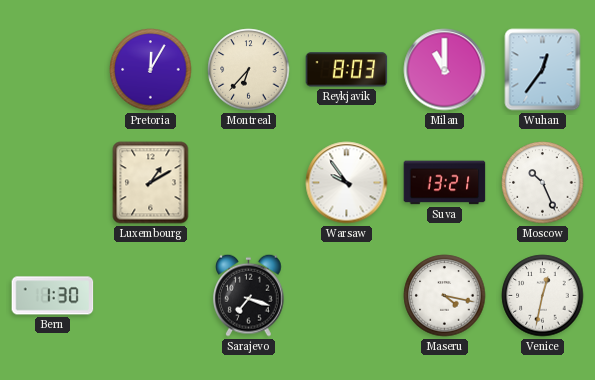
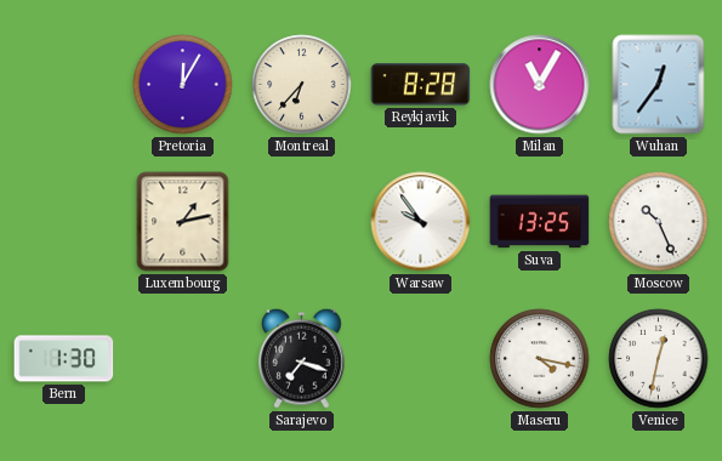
Reykjavik: 8:03 -> 8:28
Milan: 11:00 -> 11:05
Luxembourg: 1:10 -> 1:13
Suva: 13:21 -> 13:25
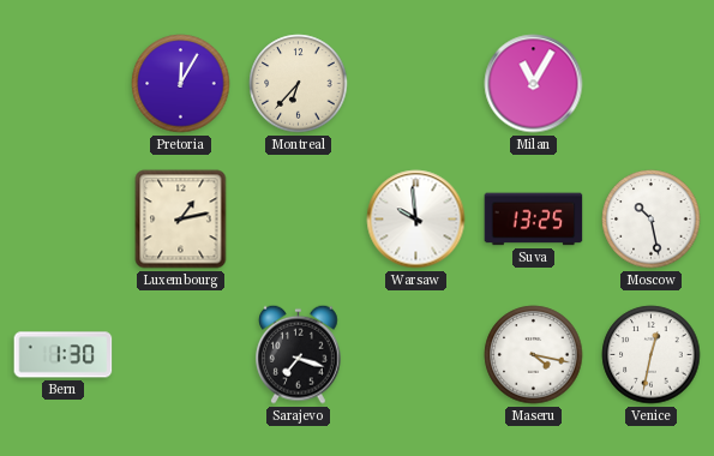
Reykjavik: 8:28 -> none
Wuhan: 12:36 -> none
Warsaw: 9:54 -> 9:59
Moscow: 10:26 -> 10:28
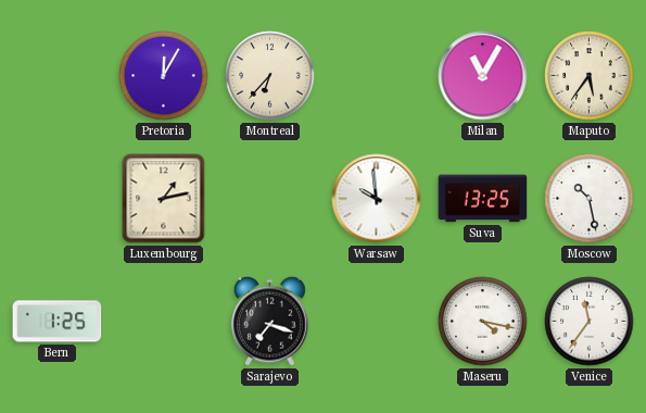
Maputo: none -> 5:36
Bern: 1:30 -> 1:25
Venice: 12:32 -> 11:36
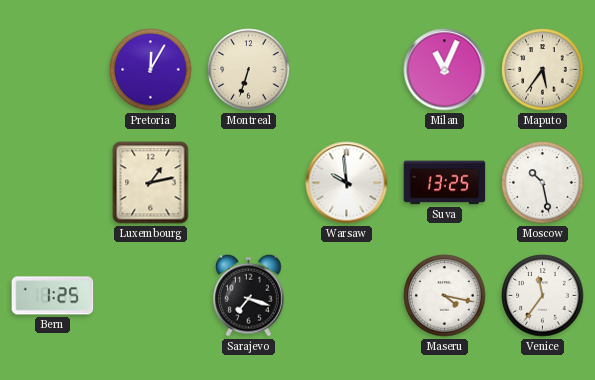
Montreal: 6:37 -> 6:33
Milan: 11:05 -> 11:04
